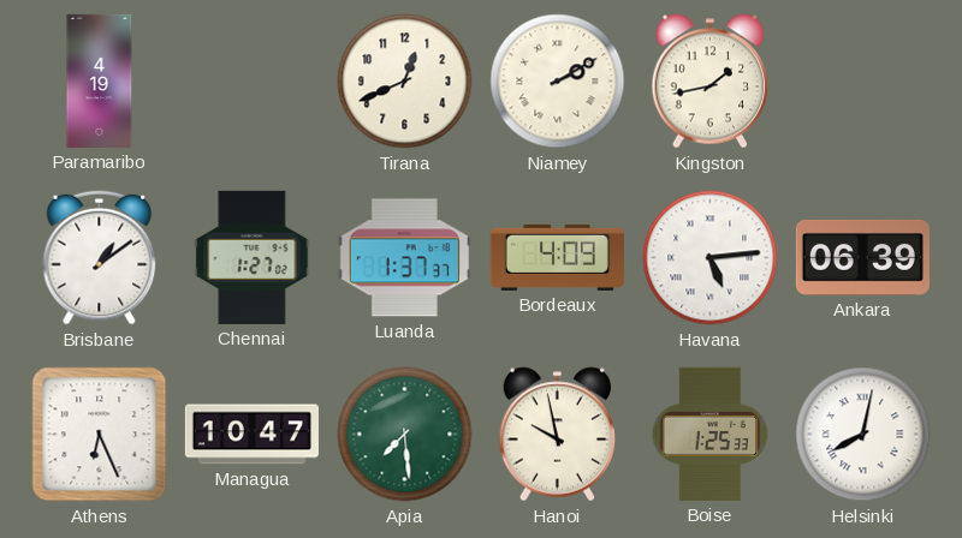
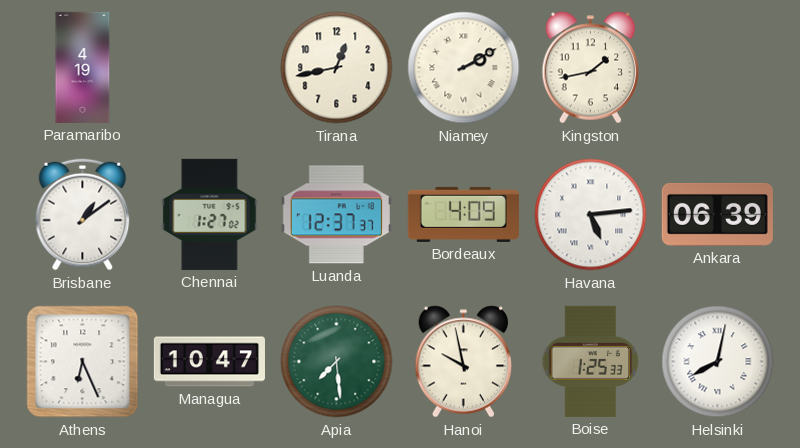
Tirana: 12:41 -> 12:43
Luanda: 1:37 -> 12:37
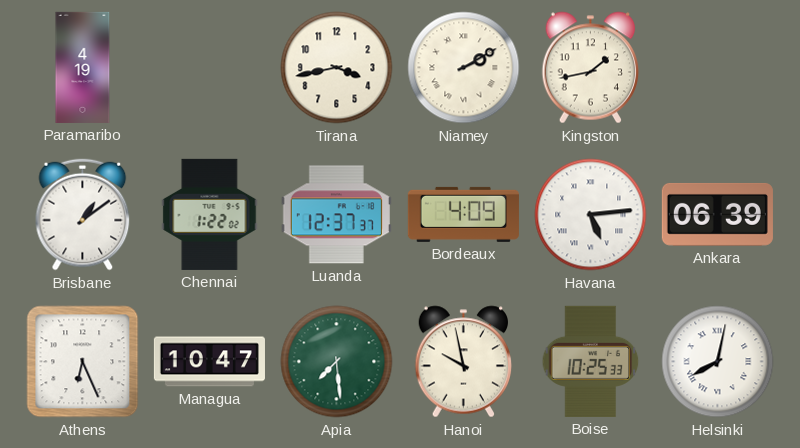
Tirana: 12:43 -> 3:43
Chennai: 1:27 -> 1:22
Boise: 1:25 -> 10:25
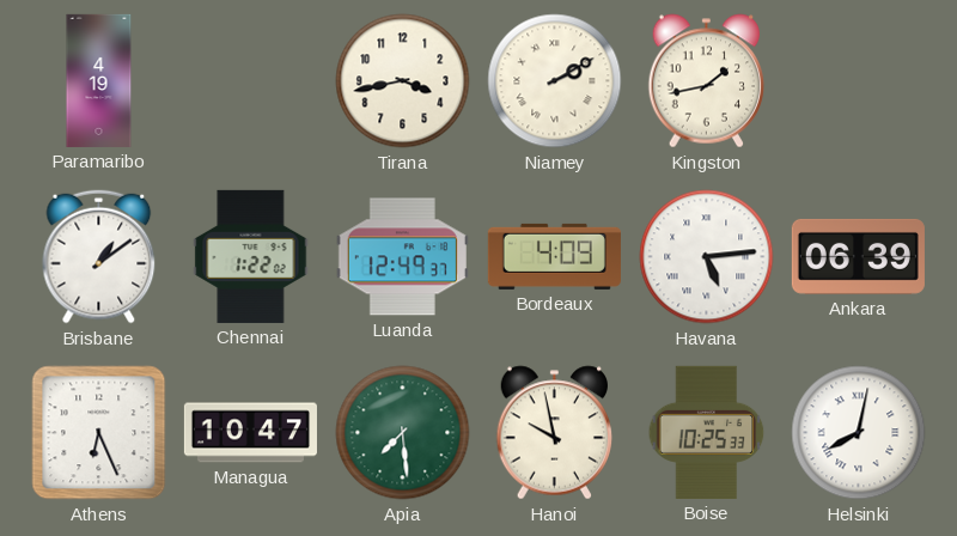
Luanda: 12:37 -> 12:49
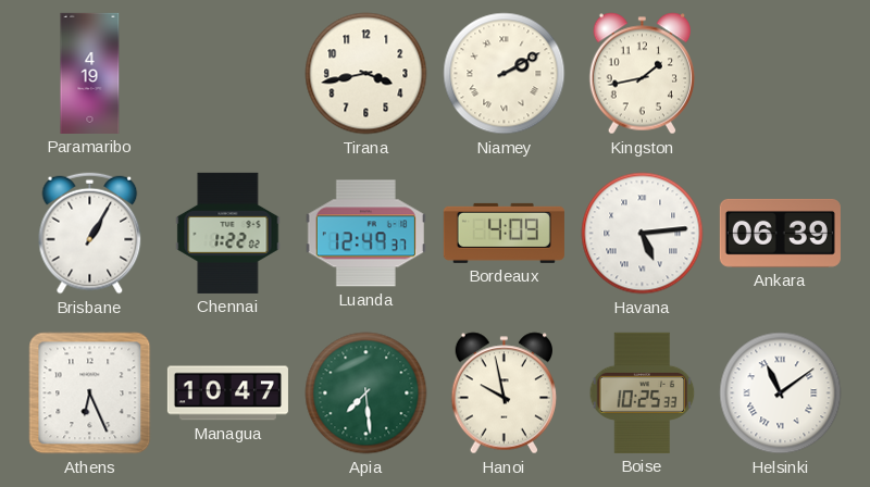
Brisbane: 1:09 -> 1:05
Helsinki: 8:02 -> 11:09
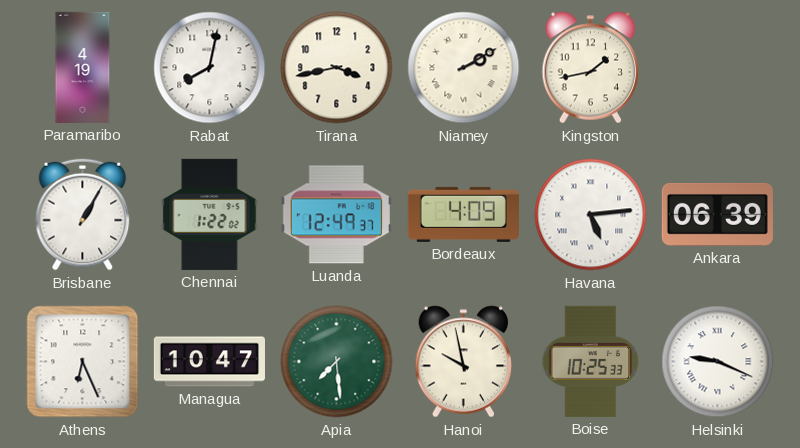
Rabat: none -> 8:02
Helsinki: 11:09 -> 9:19
